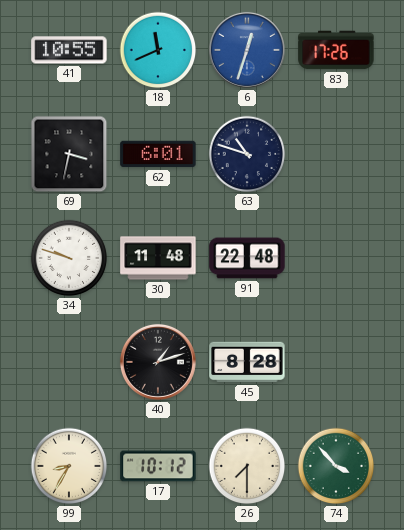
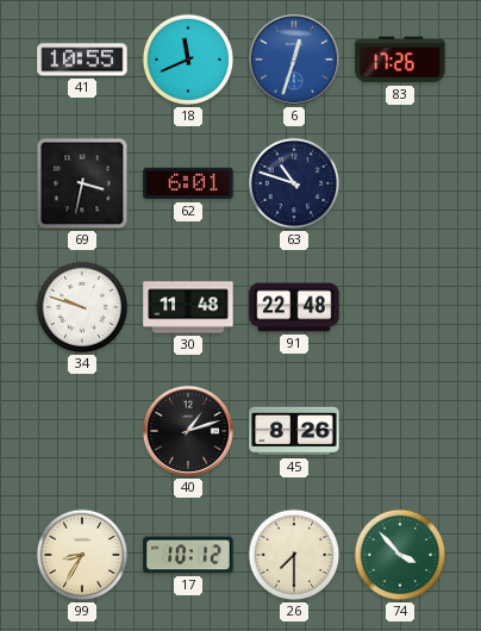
45: 8:28 -> 8:26
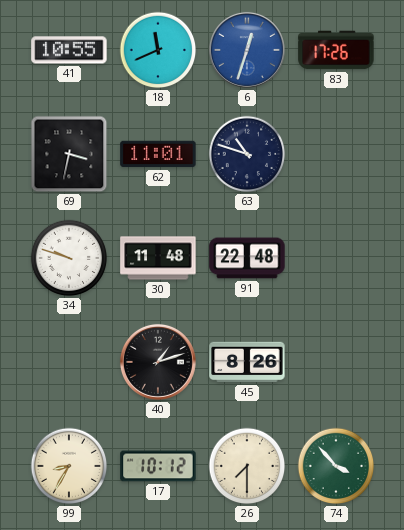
62: 6:01 -> 11:01
